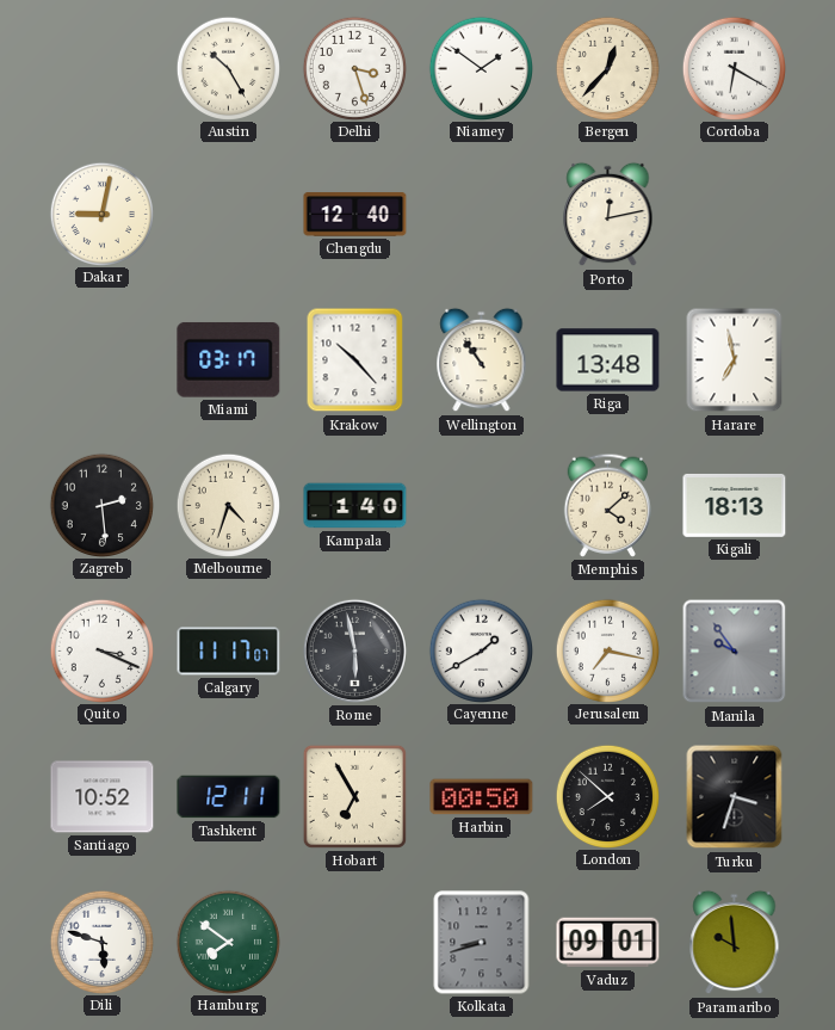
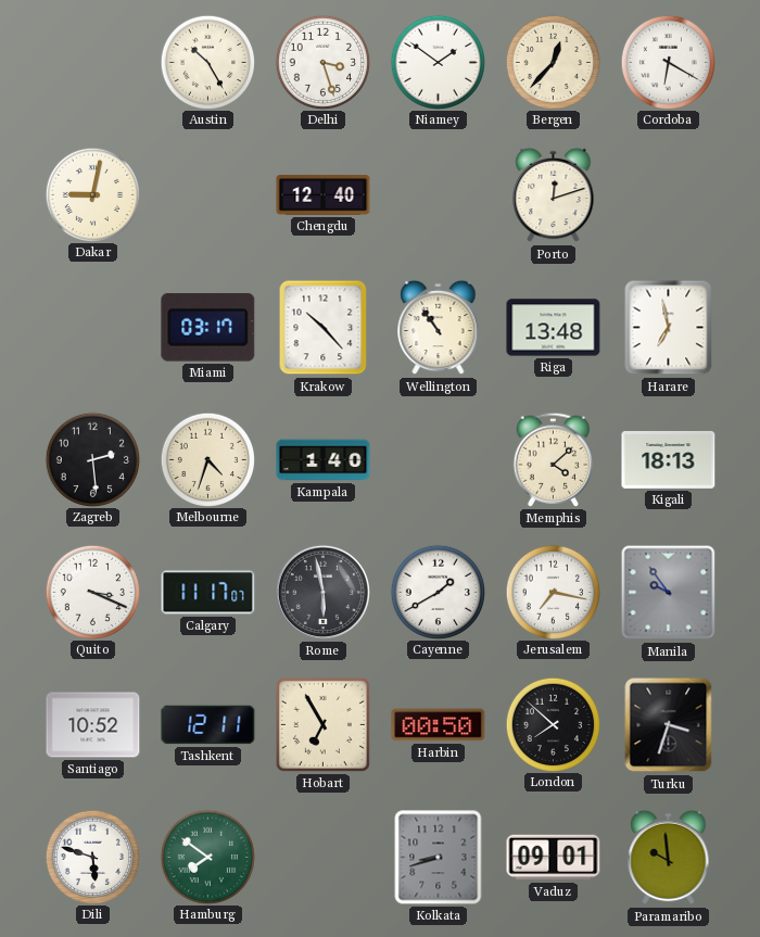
Porto: 12:13 -> 12:12
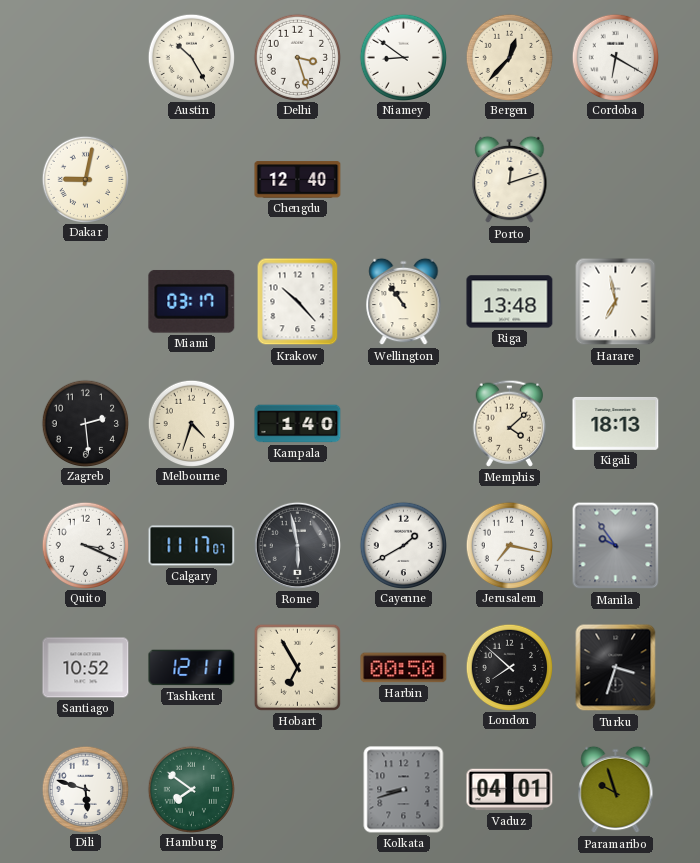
Niamey: 1:51 -> 8:51
Vaduz: 09:01 -> 04:01
Paramaribo: 9:59 -> 9:57
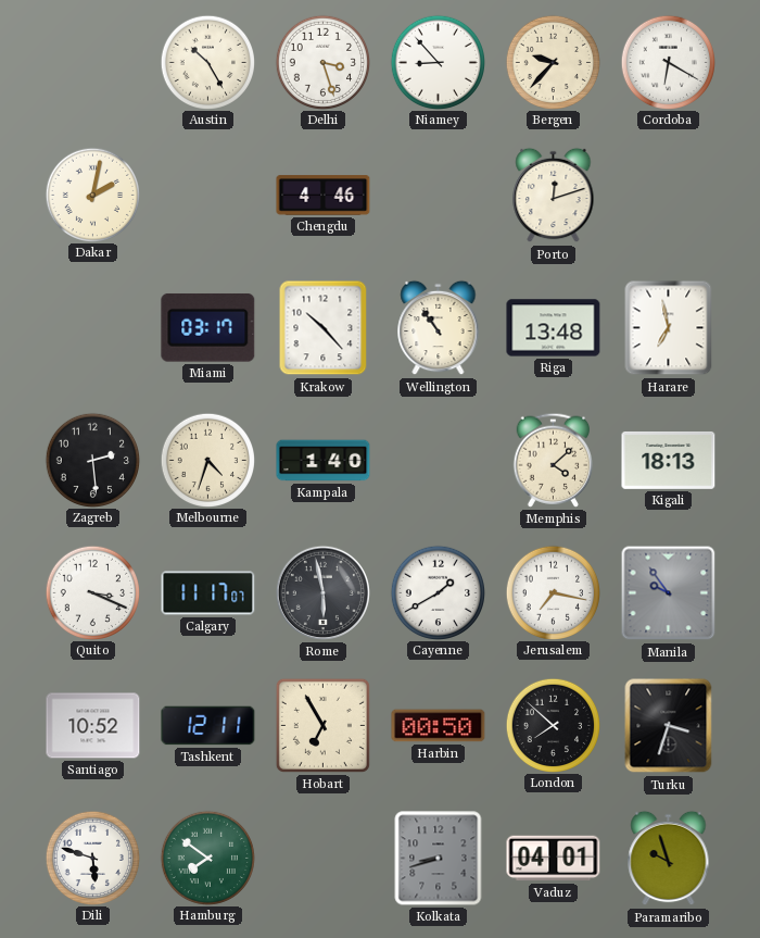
Niamey: 8:51 -> 8:53
Bergen: 12:37 -> 9:37
Dakar: 9:02 -> 2:02
Chengdu: 12:40 -> 4:46
